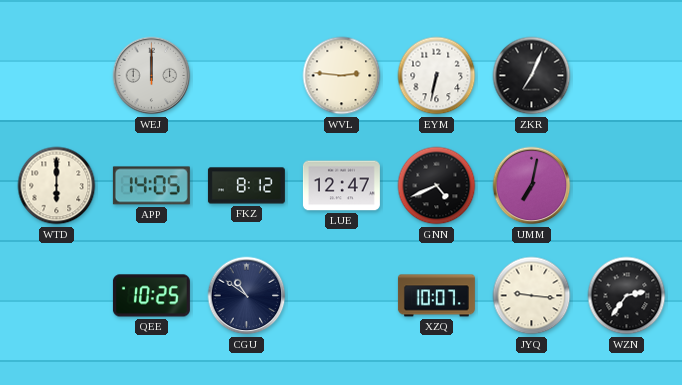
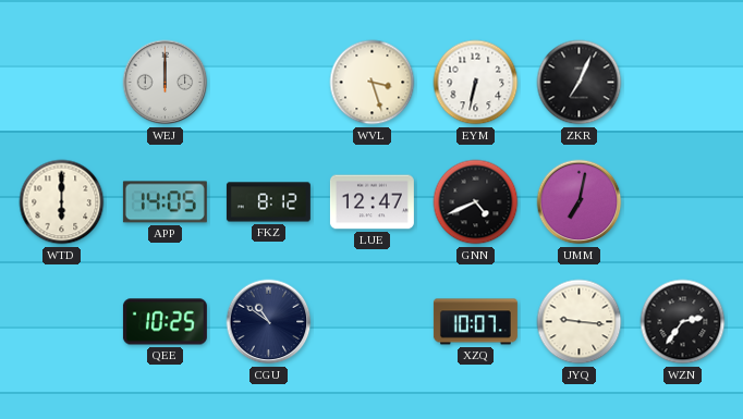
WVL: 2:46 -> 3:27
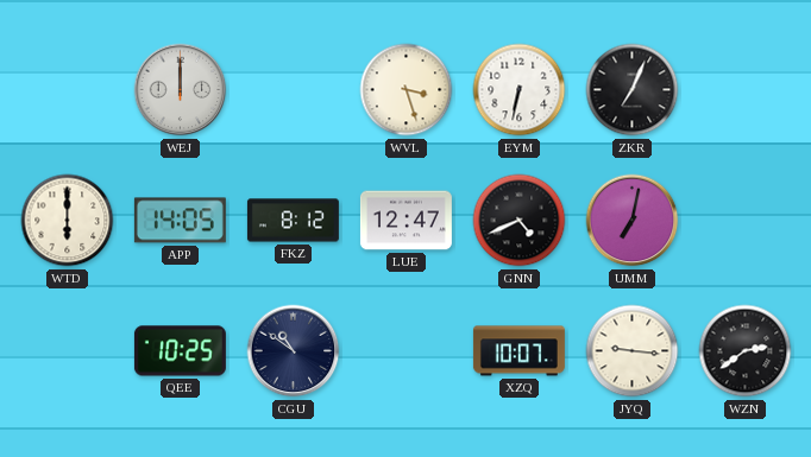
WZN: 2:36 -> 2:39
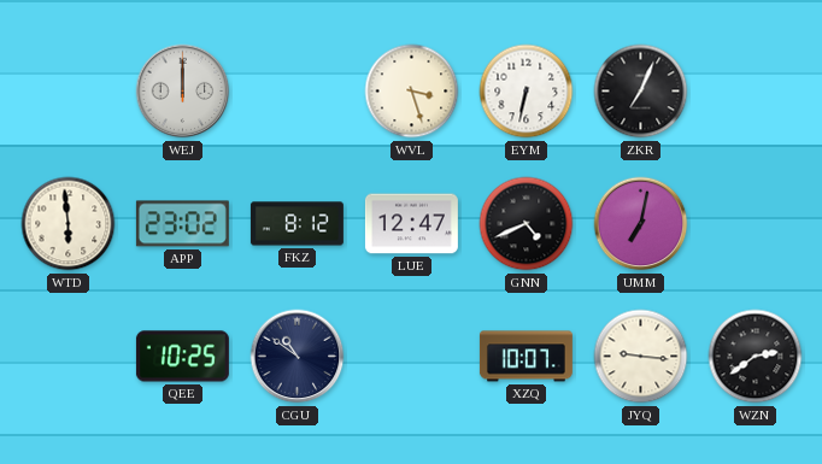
WTD: 6:00 -> 5:59
APP: 14:05 -> 23:02
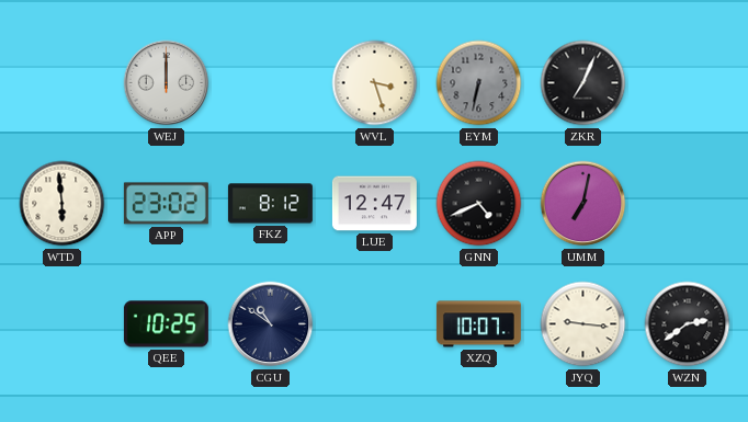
EYM dial: white -> grey
